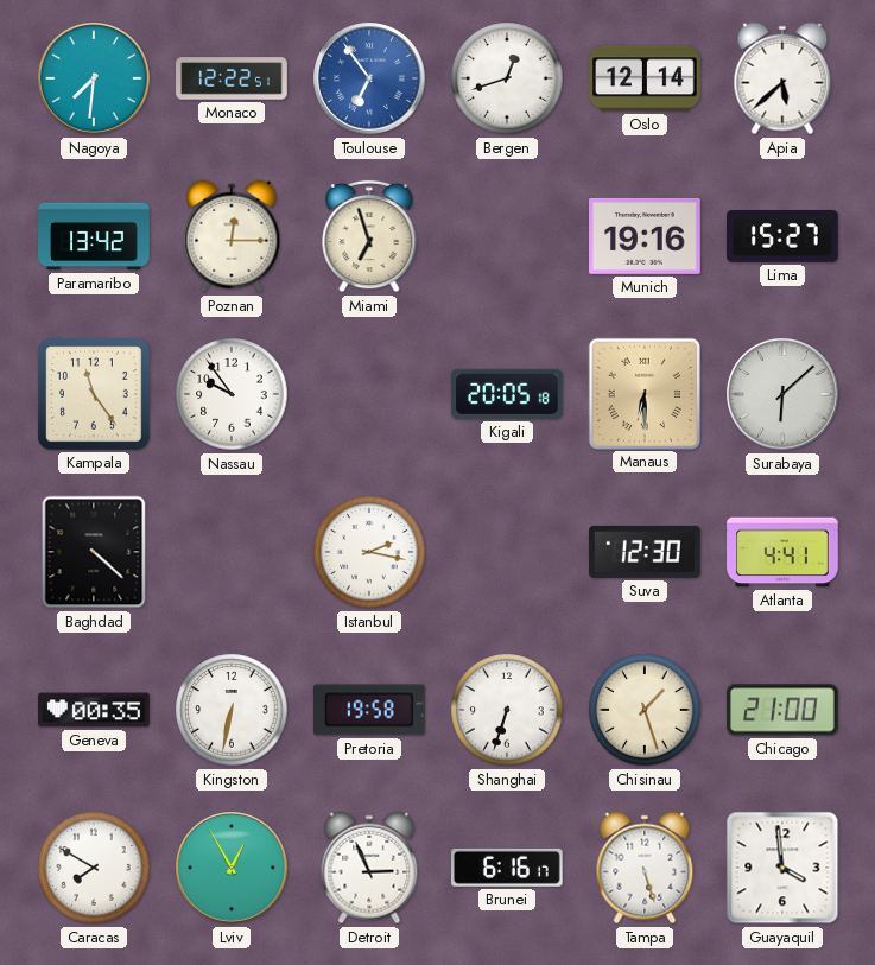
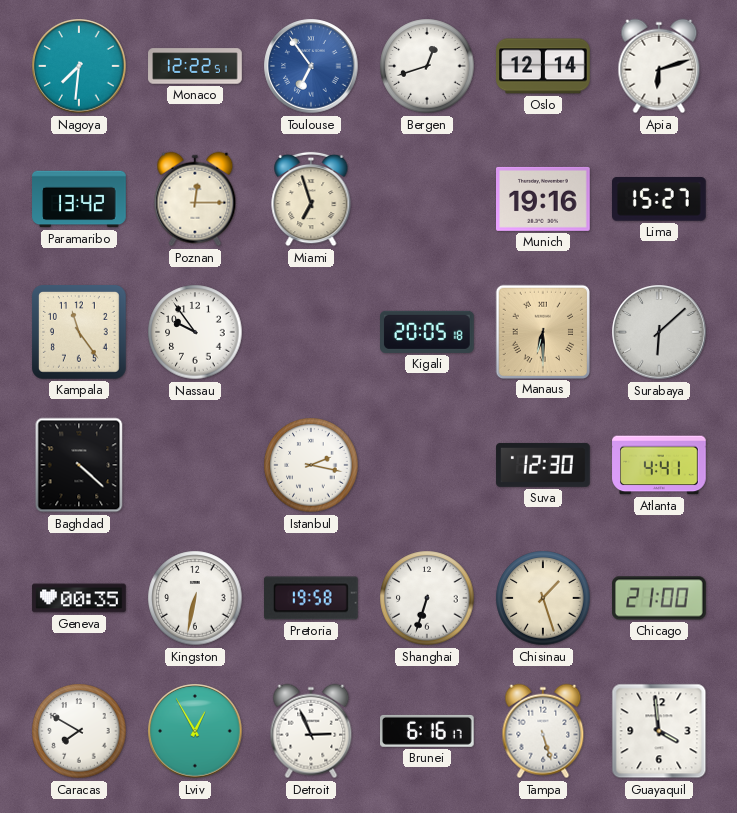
Apia: 5:38 -> 6:12
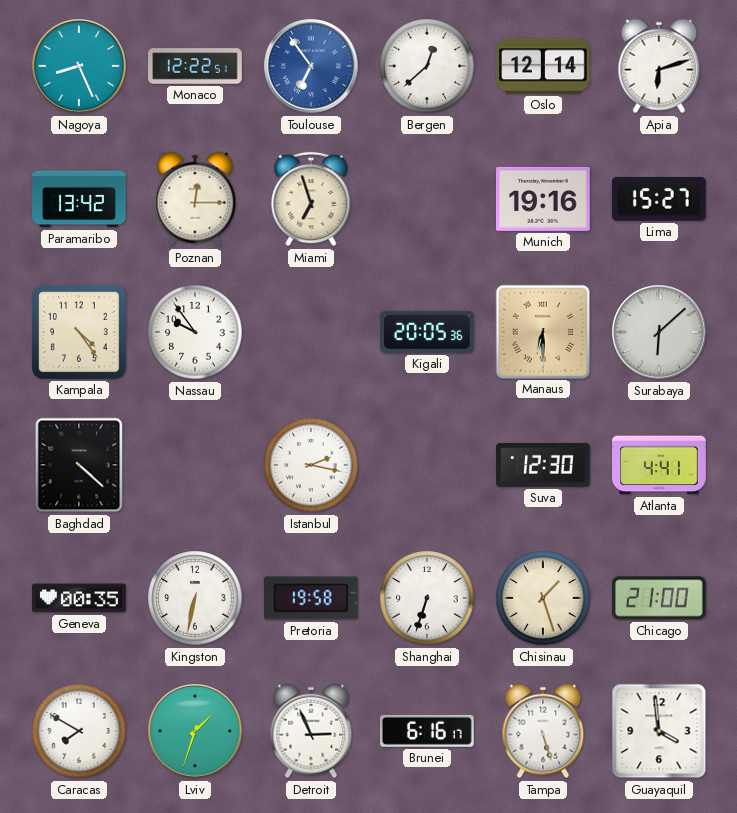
Nagoya: 7:31 -> 8:26
Bergen: 12:42 -> 12:38
Kampala: 11:24 -> 4:24
Kigali: 20:05:18 -> 20:05:36
Lviv: 12:55 -> 1:33
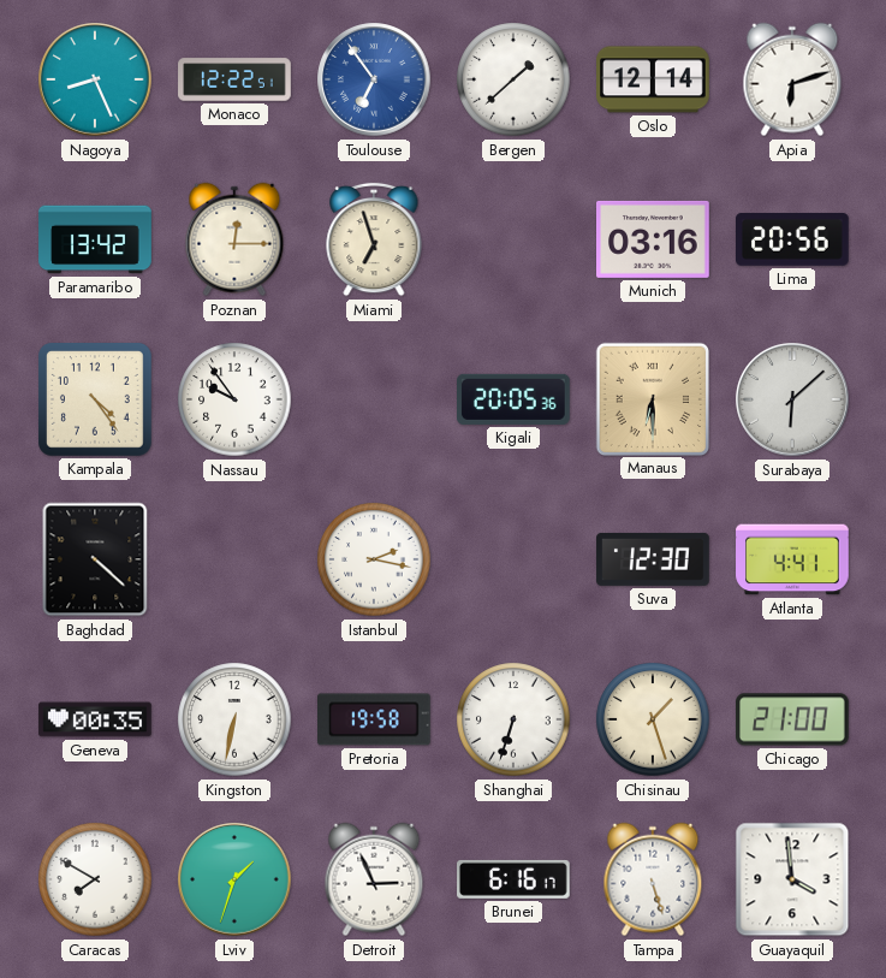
Bergen: 12:38 -> 1:38
Munich: 19:16 -> 03:16
Lima: 15:27 -> 20:56
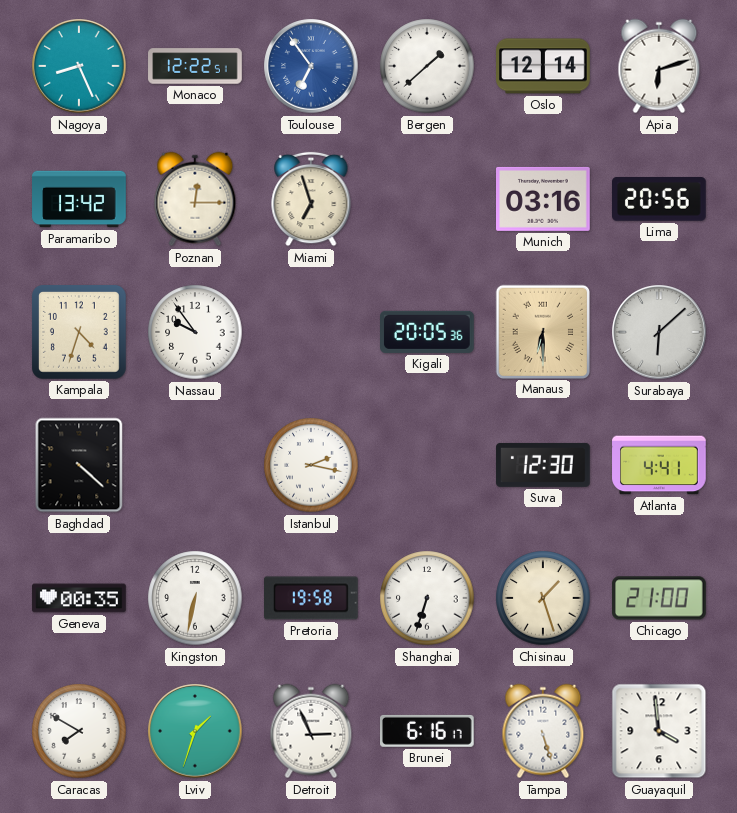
Kampala: 4:24 -> 4:33
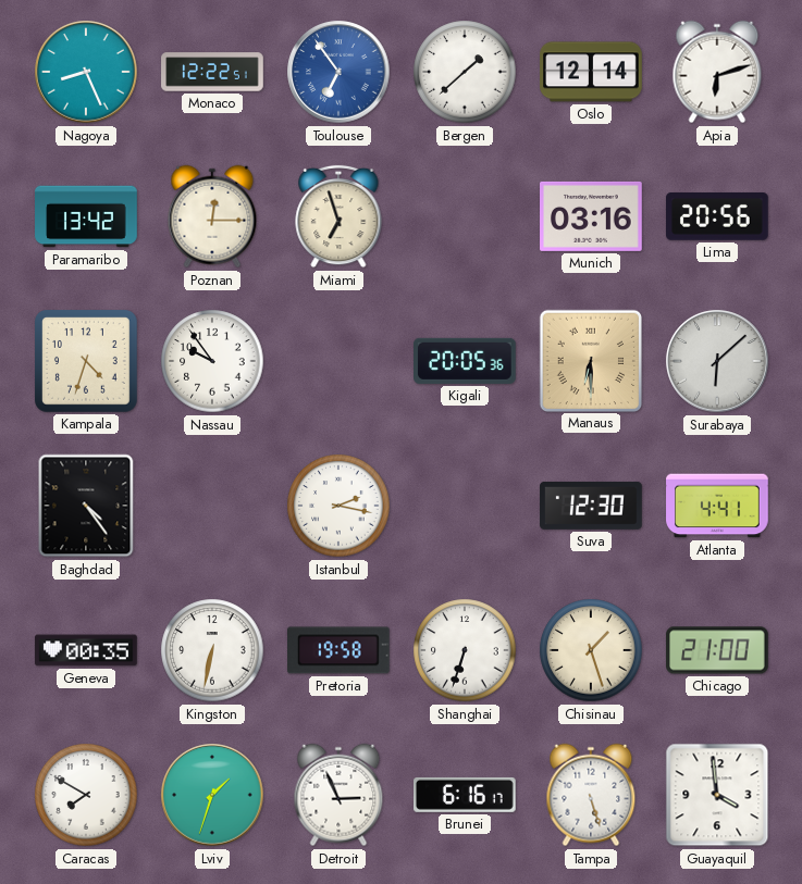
Baghdad: 4:22 -> 4:24
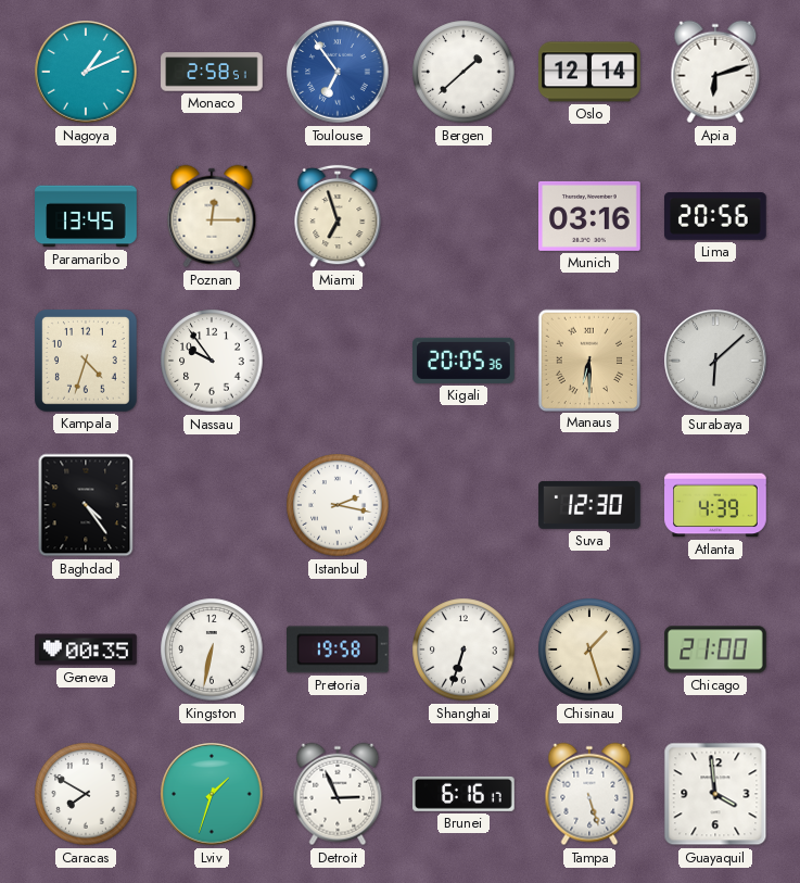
Nagoya: 8:26 -> 1:11
Monaco: 12:22 -> 2:58
Paramaribo: 13:42 -> 13:45
Atlanta: 4:41 -> 4:39
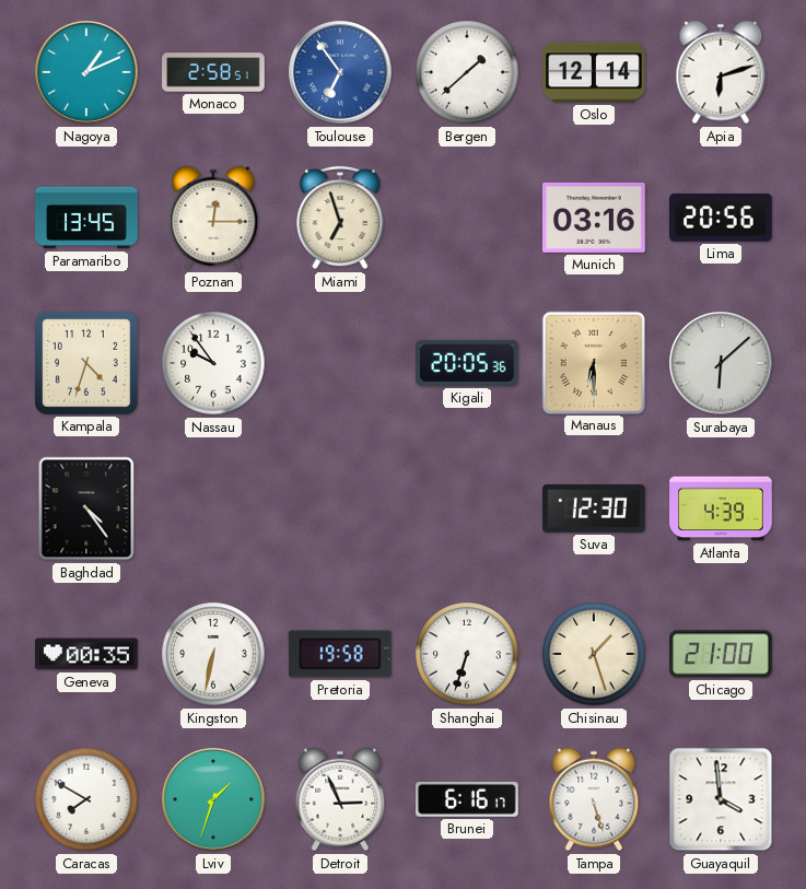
Istanbul: 2:17 -> none
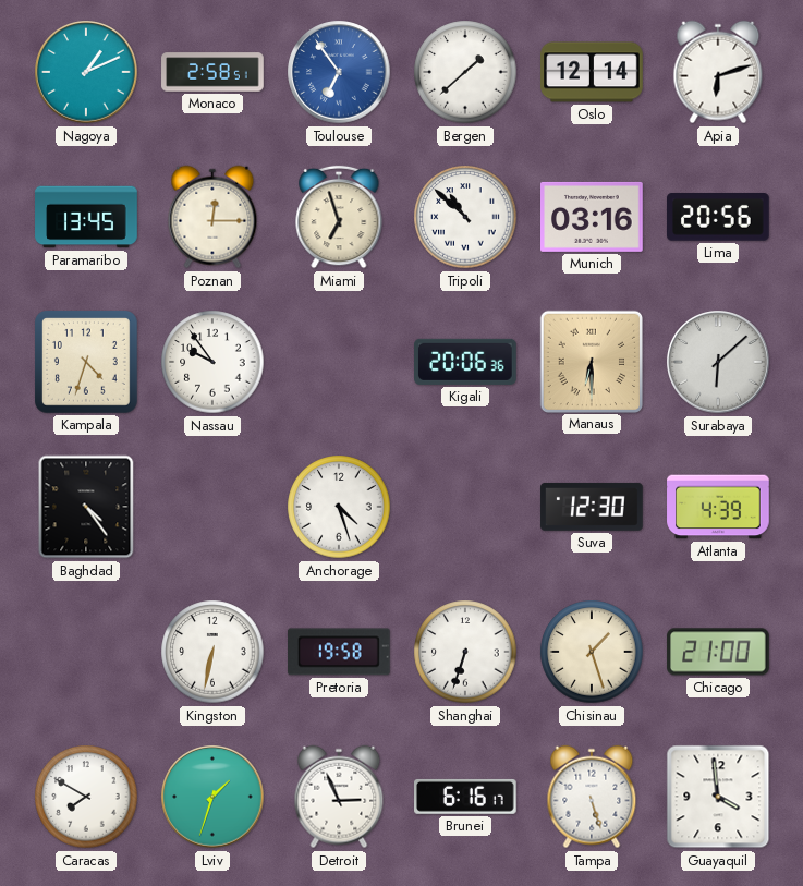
Tripoli: none -> 10:52
Kigali: 20:05 -> 20:06
Anchorage: none -> 4:27
Geneva: 00:35 -> none
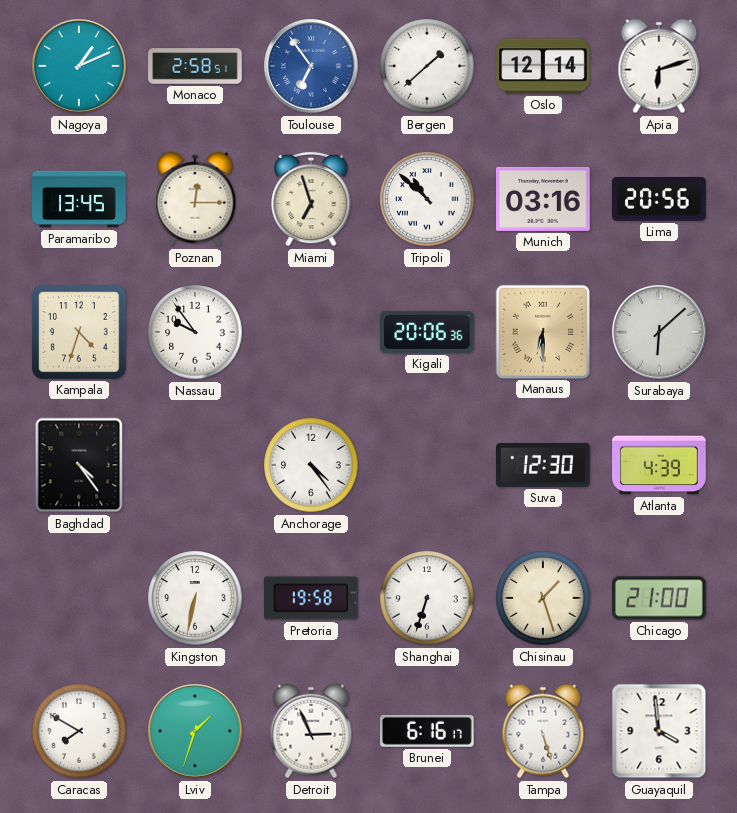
Anchorage: 4:27 -> 4:24
